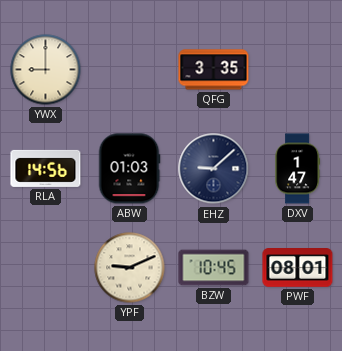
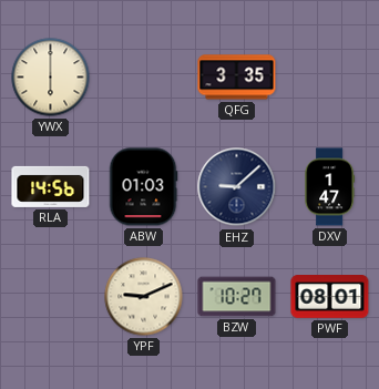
YWX: 9:00 -> 6:00
BZW: 10:45 -> 10:27
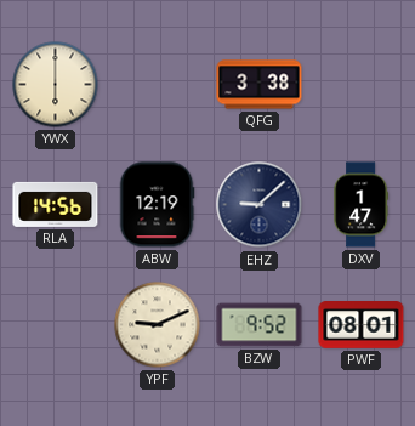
QFG: 3:35 -> 3:38
ABW: 01:03 -> 12:19
BZW: 10:27 -> 9:52
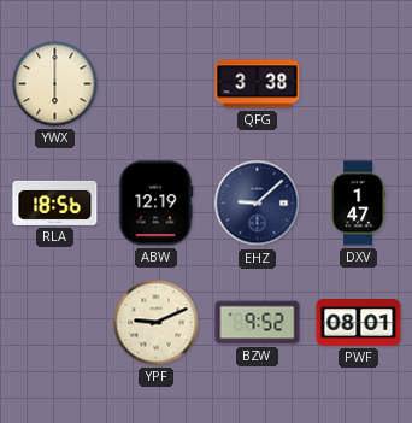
RLA: 14:56 -> 18:56
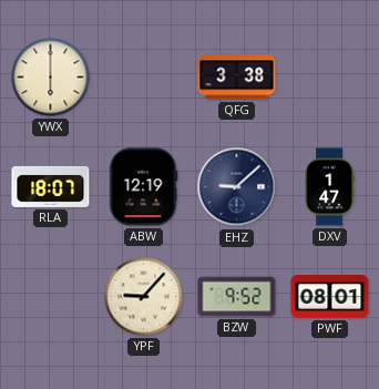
RLA: 18:56 -> 18:07
YPF: 9:11 -> 9:07
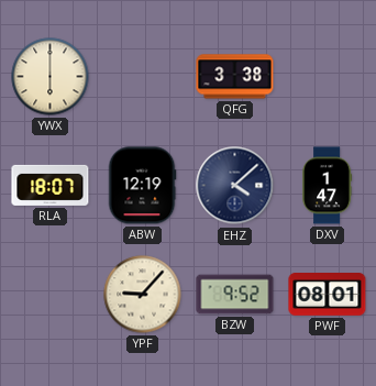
EHZ: 9:08 -> 4:08
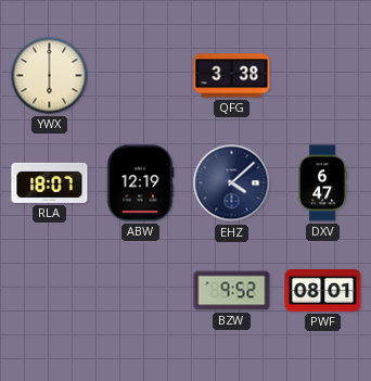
DXV: 1:47 -> 6:47
YPF: 9:07 -> none
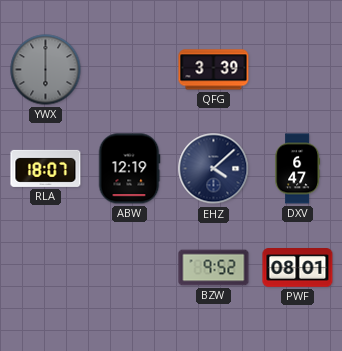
YWX dial: cream -> grey
QFG: 3:38 -> 3:39
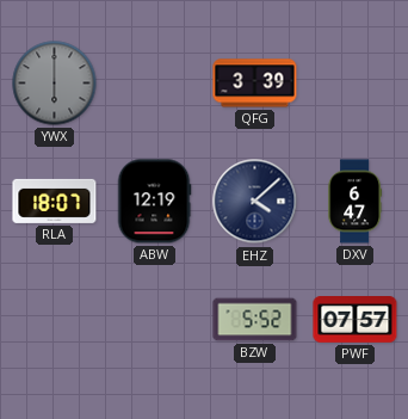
BZW: 9:52 -> 5:52
PWF: 08:01 -> 07:57
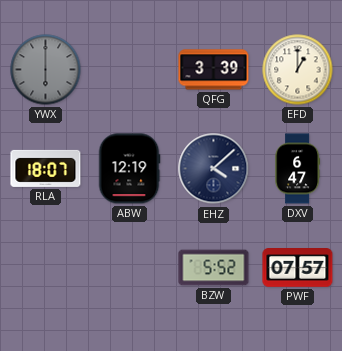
EFD: none -> 1:00
